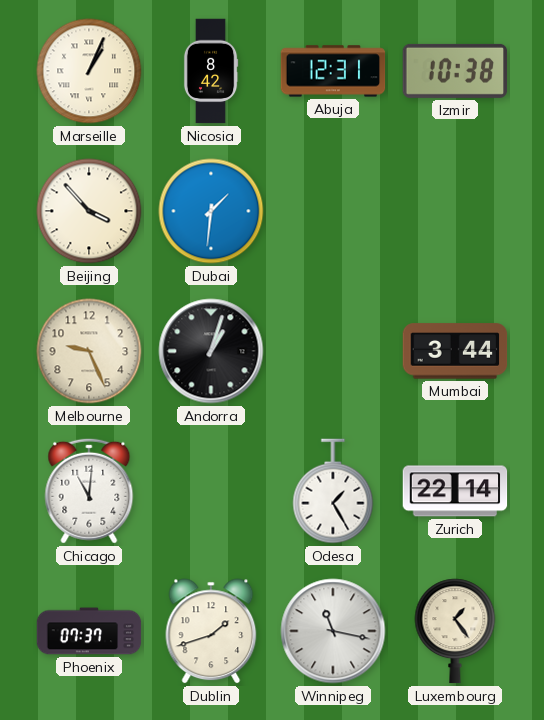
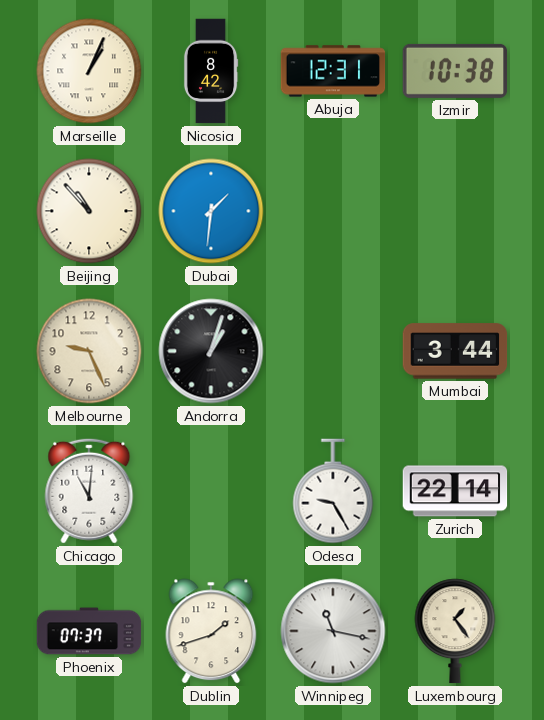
Beijing: 3:53 -> 10:53
Odesa: 1:25 -> 9:25
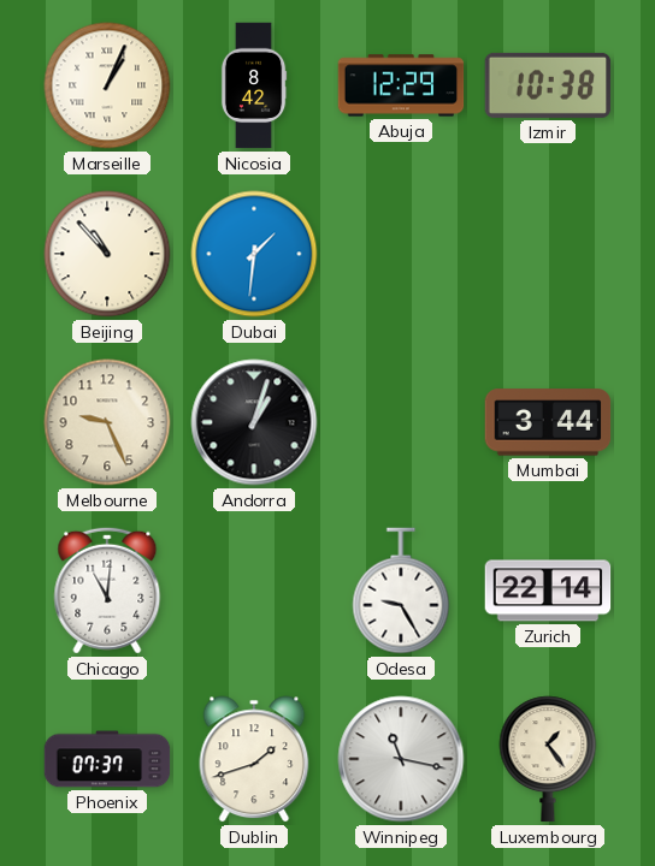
Abuja: 12:31 -> 12:29
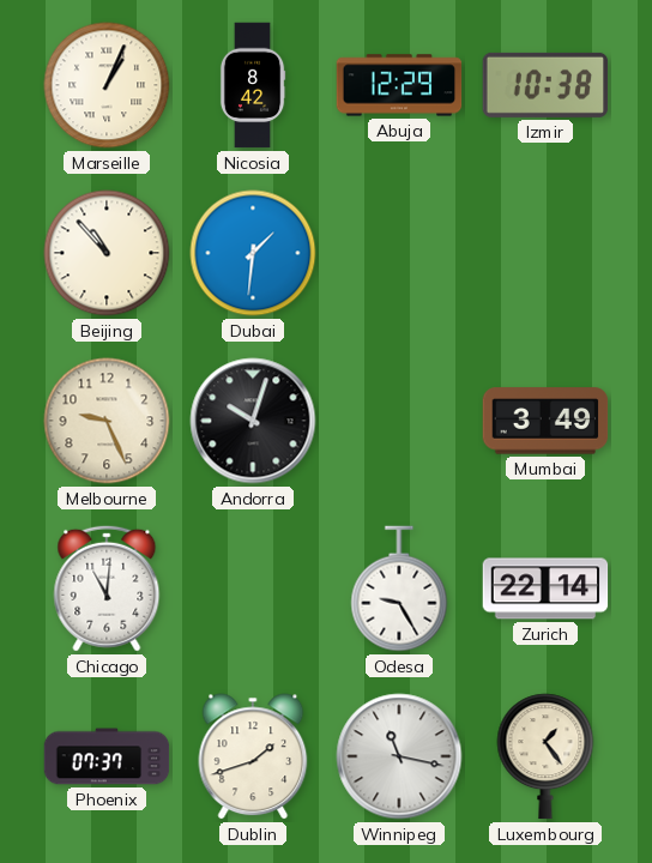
Andorra: 1:03 -> 10:03
Mumbai: 3:44 -> 3:49
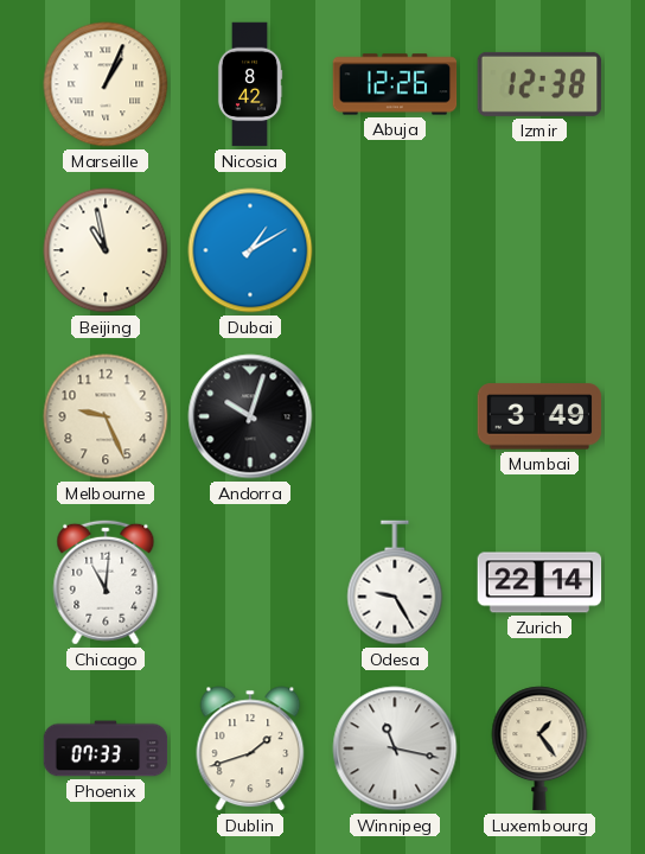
Abuja: 12:29 -> 12:26
Izmir: 10:38 -> 12:38
Beijing: 10:53 -> 10:58
Dubai: 1:31 -> 1:10
Phoenix: 07:37 -> 07:33
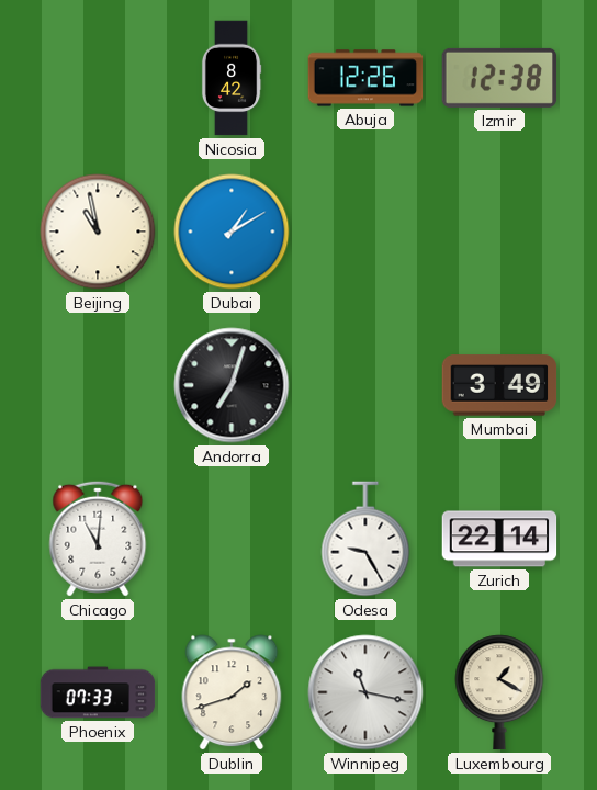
Marseille: 1:04 -> none
Melbourne: 9:26 -> none
Andorra: 10:03 -> 7:03
Luxembourg: 1:24 -> 1:20
